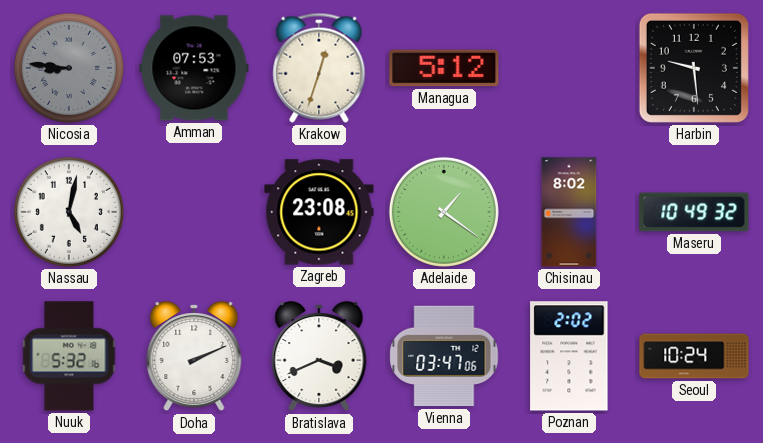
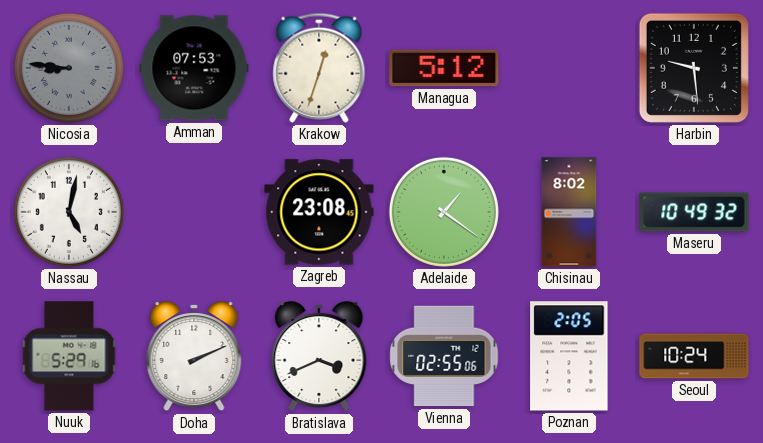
Nuuk: 5:32 -> 5:29
Vienna: 03:47 -> 02:55
Poznan: 2:02 -> 2:05
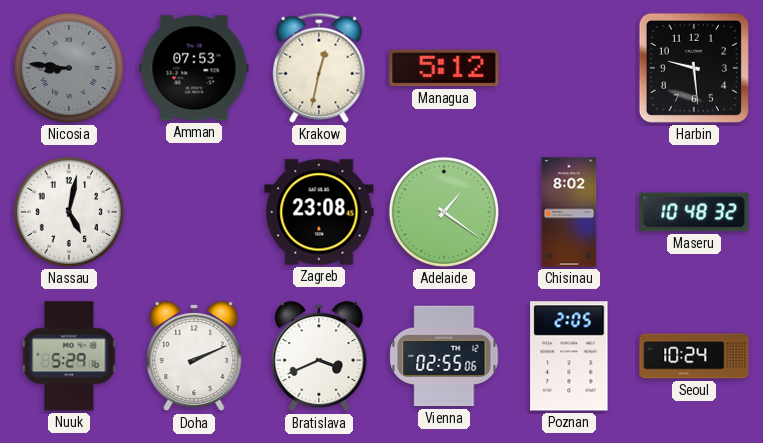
Krakow: 12:33 -> 12:32
Maseru: 10:49 -> 10:48
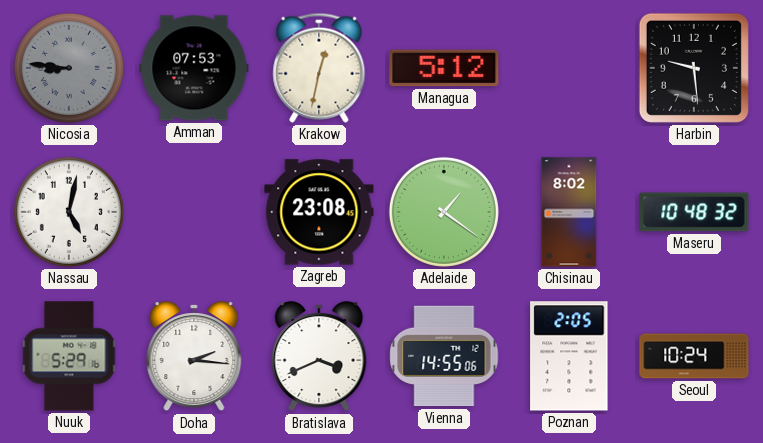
Doha: 2:11 -> 2:16
Vienna: 02:55 -> 14:55
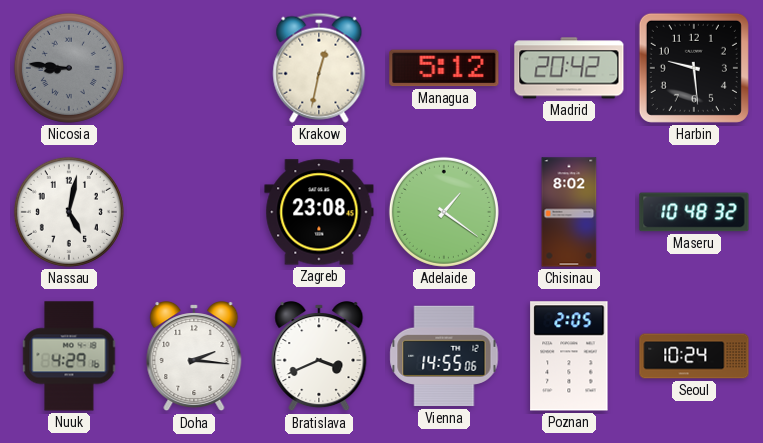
Amman: 07:53 -> none
Madrid: none -> 20:42
Nuuk: 5:29 -> 4:29
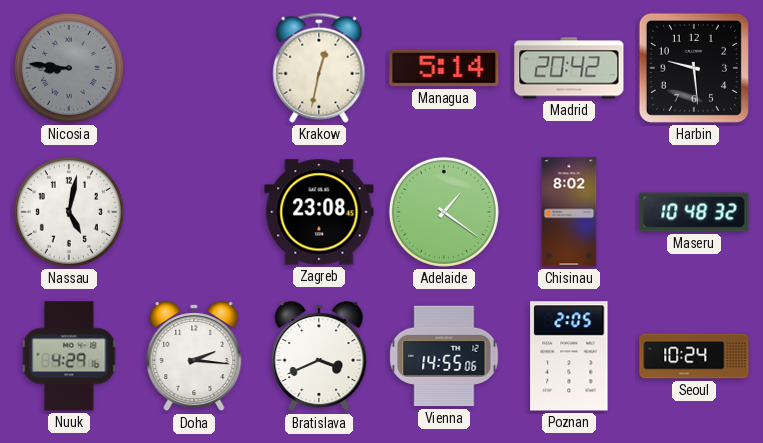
Managua: 5:12 -> 5:14
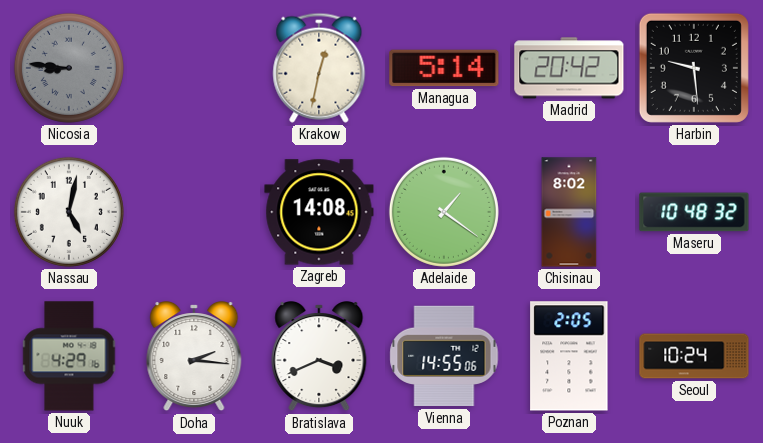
Zagreb: 23:08 -> 14:08
